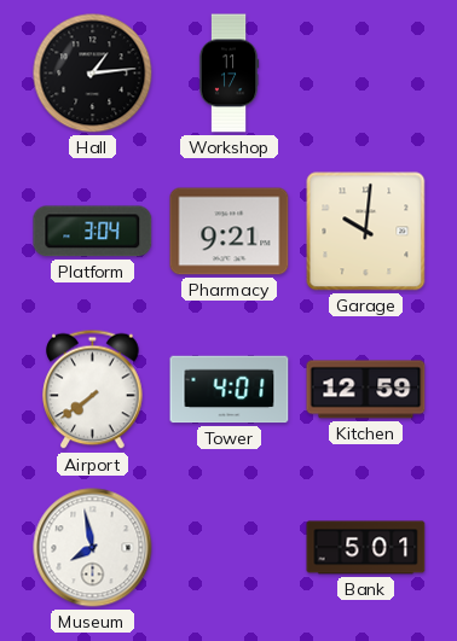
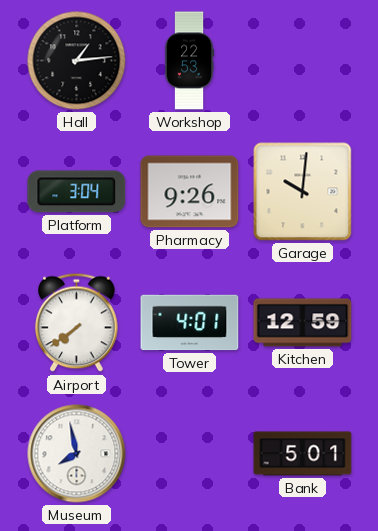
Workshop: 11:17 -> 22:53
Pharmacy: 9:21 -> 9:26
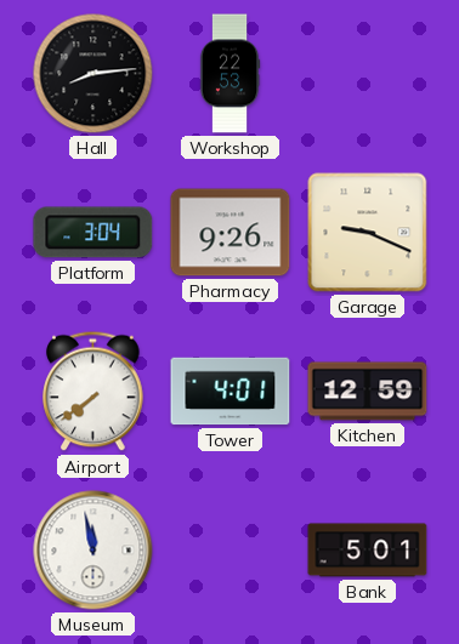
Hall: 1:14 -> 8:14
Garage: 10:01 -> 9:19
Museum: 7:58 -> 11:58
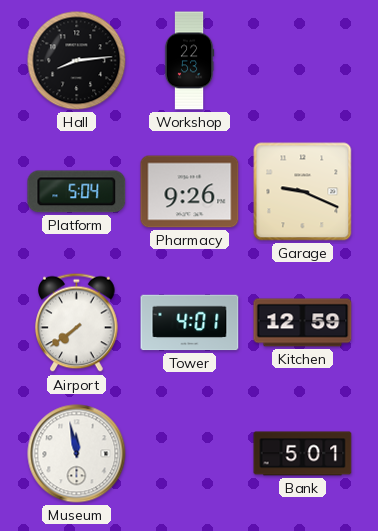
Platform: 3:04 -> 5:04
